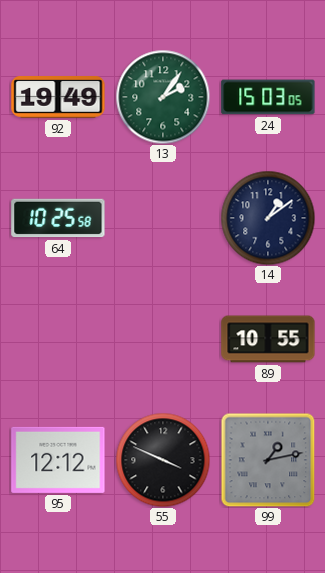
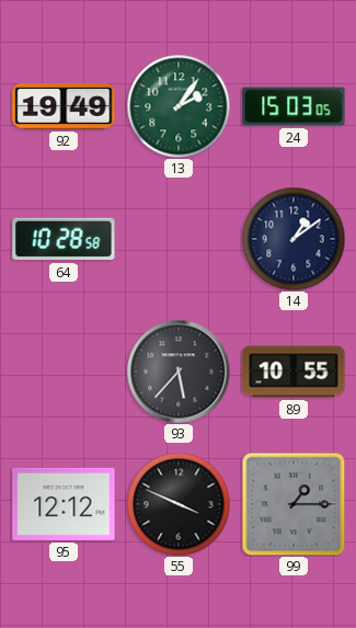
64: 10:25 -> 10:28
93: none -> 5:37
99: 1:13 -> 1:15
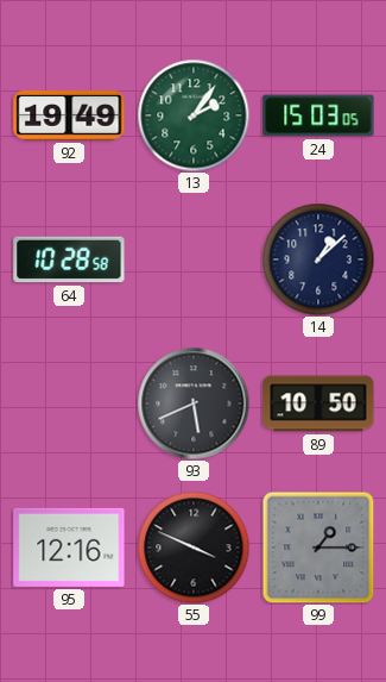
14: 1:09 -> 1:08
93: 5:37 -> 5:41
89: 10:55 -> 10:50
95: 12:12 -> 12:16
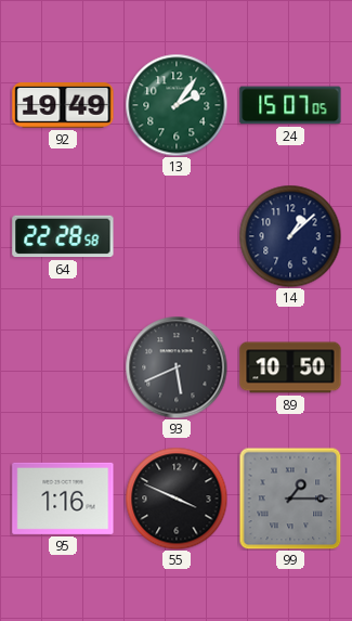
24: 15:03 -> 15:07
64: 10:28 -> 22:28
95: 12:16 -> 1:16
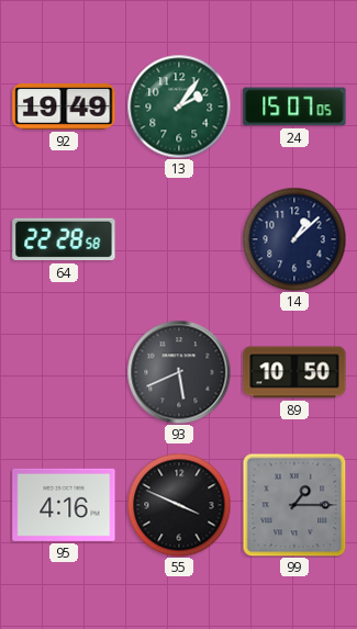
95: 1:16 -> 4:16
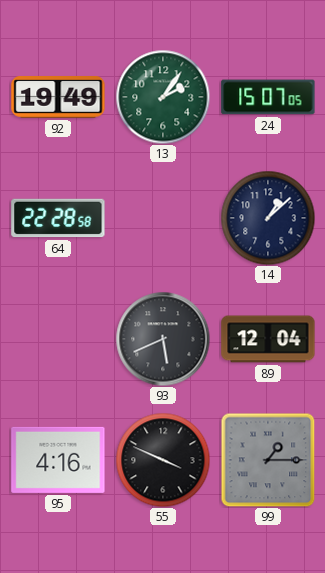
89: 10:50 -> 12:04
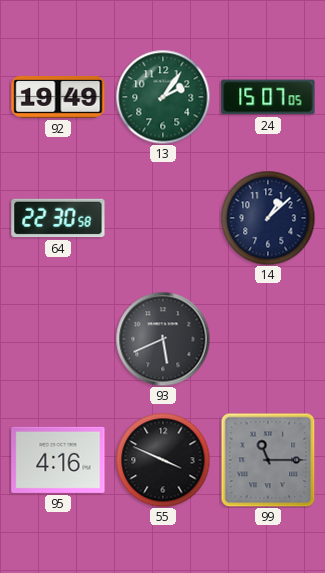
64: 22:28 -> 22:30
89: 12:04 -> none
99: 1:15 -> 11:15
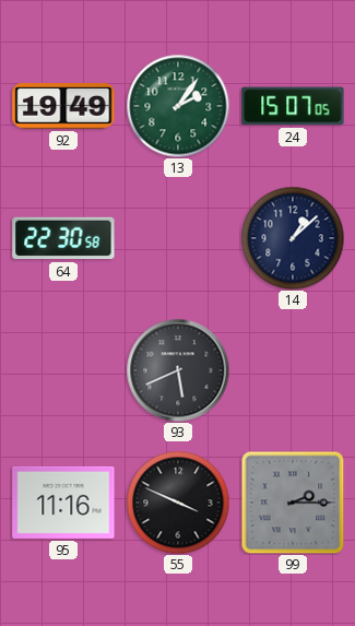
95: 4:16 -> 11:16
99: 11:15 -> 2:15
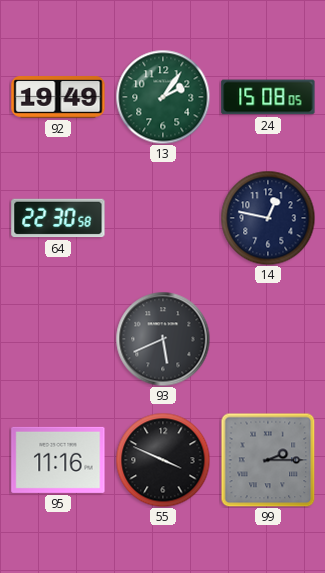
24: 15:07 -> 15:08
14: 1:08 -> 12:47
